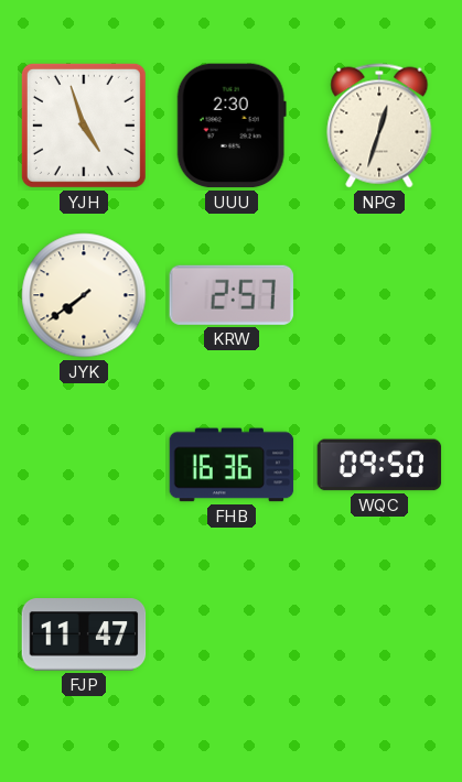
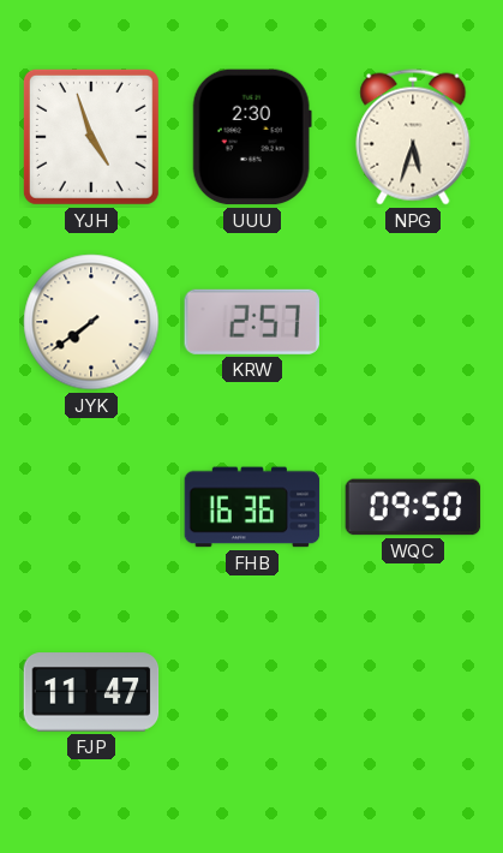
NPG: 12:33 -> 5:33
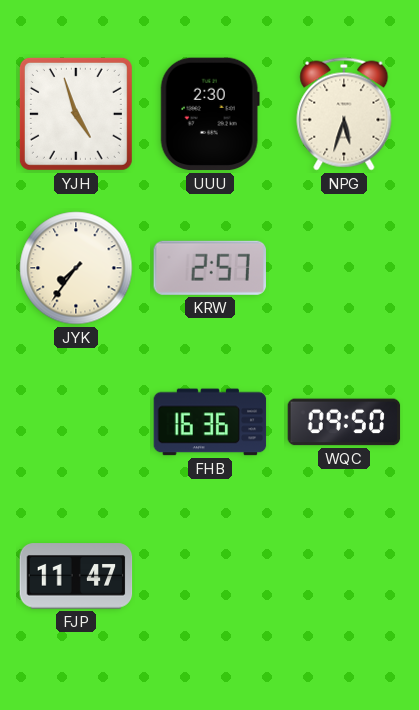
JYK: 7:39 -> 7:36
